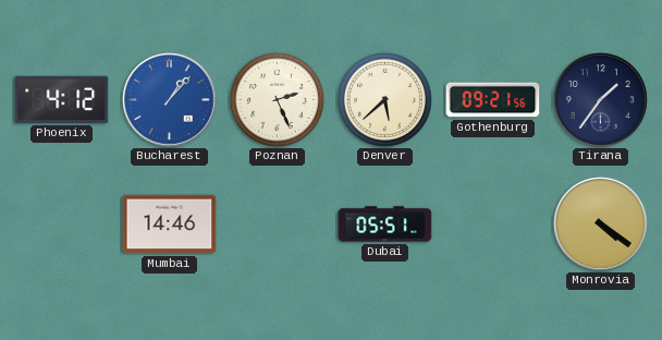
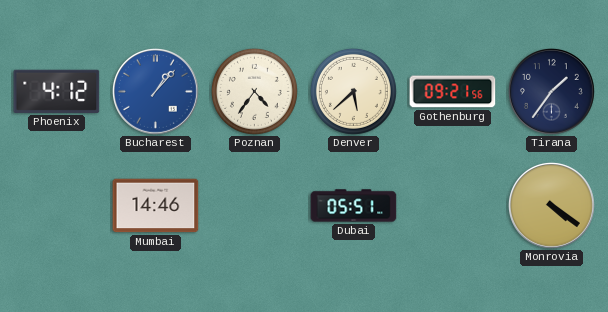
Poznan: 2:26 -> 4:36
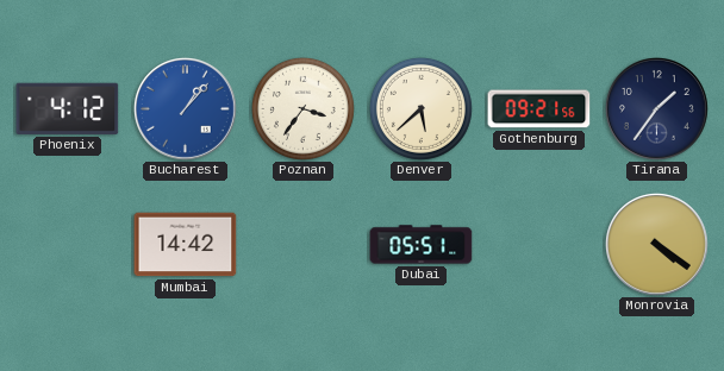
Poznan: 4:36 -> 3:36
Mumbai: 14:46 -> 14:42
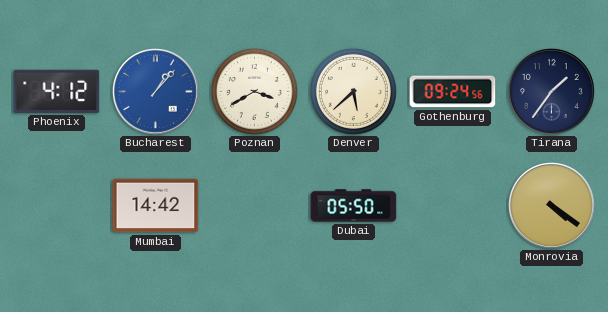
Poznan: 3:36 -> 3:40
Gothenburg: 09:21 -> 09:24
Dubai: 05:51 -> 05:50
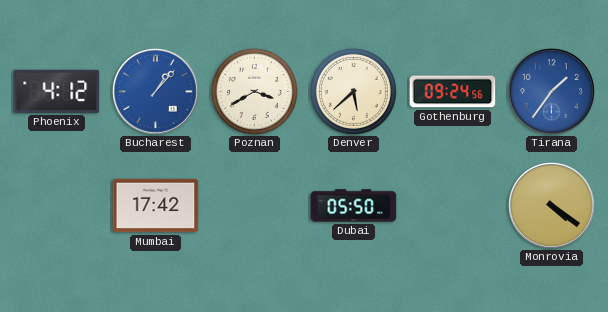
Tirana dial: navy -> blue
Mumbai: 14:42 -> 17:42
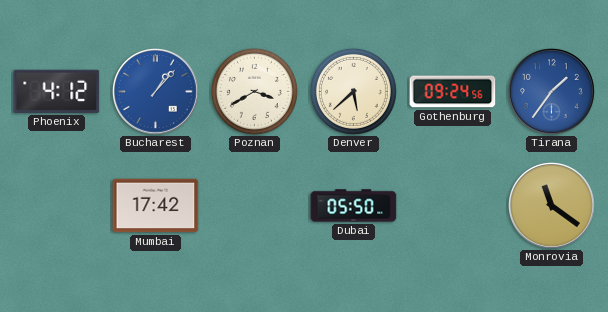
Monrovia: 4:21 -> 11:21
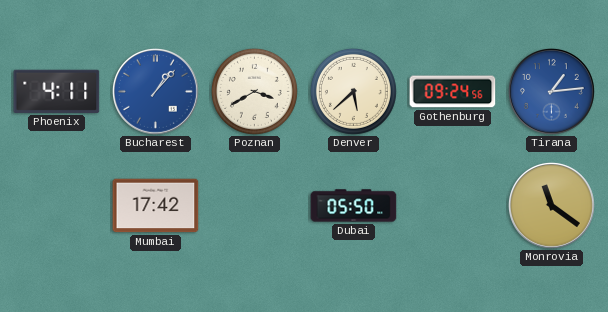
Phoenix: 4:12 -> 4:11
Tirana: 1:36 -> 1:14
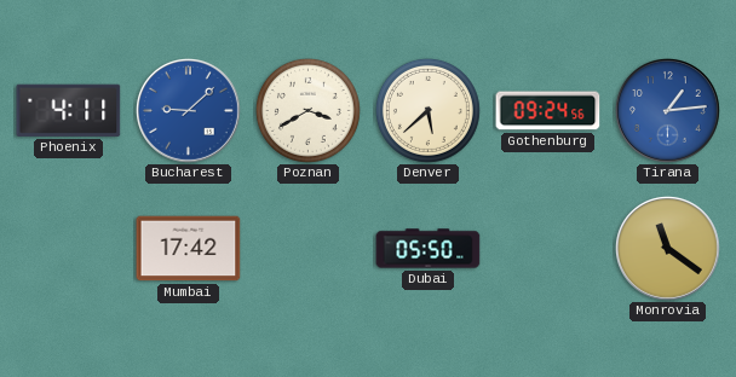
Bucharest: 1:07 -> 9:08
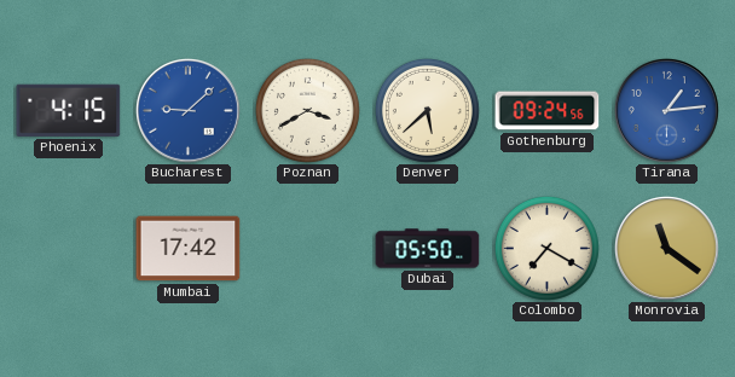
Phoenix: 4:11 -> 4:15
Colombo: none -> 7:20
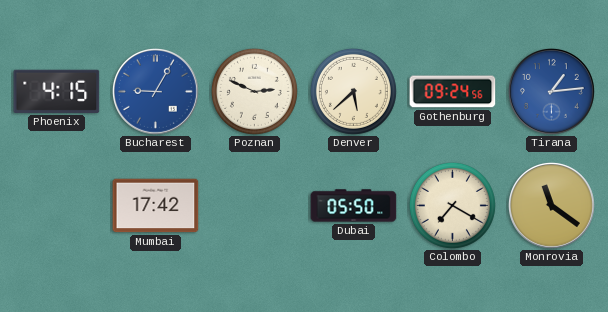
Bucharest: 9:08 -> 9:05
Poznan: 3:40 -> 2:49
